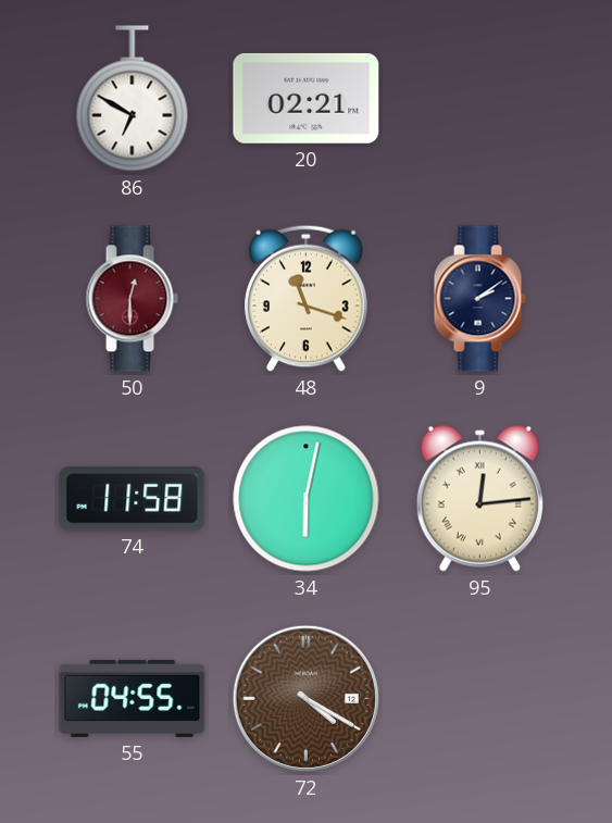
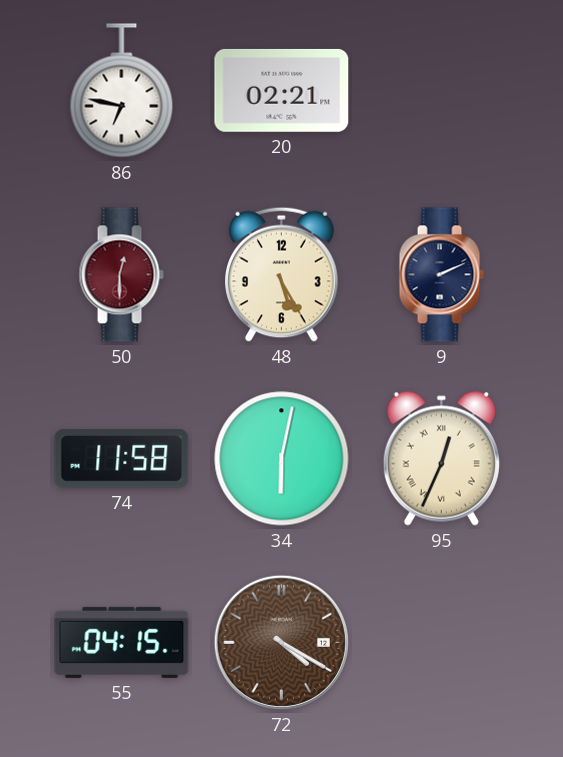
86: 6:50 -> 6:47
48: 11:18 -> 5:25
9: 2:09 -> 2:11
95: 12:14 -> 12:34
55: 04:55 -> 04:15
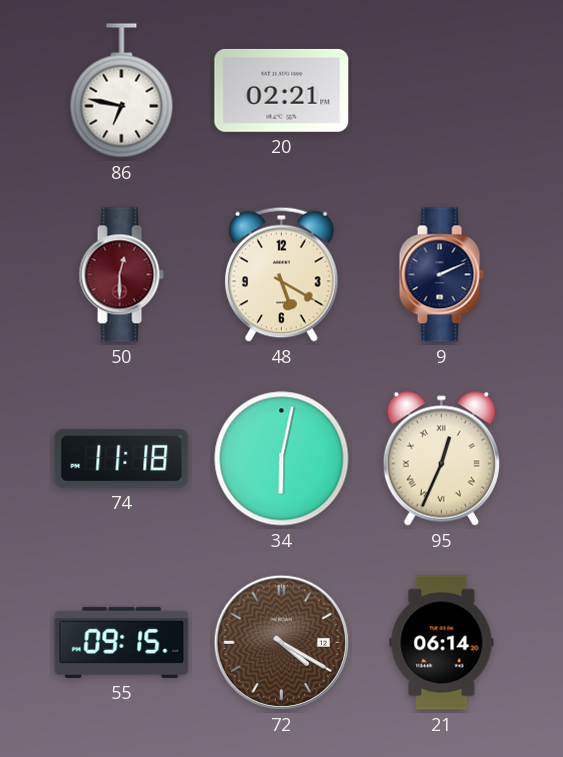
48: 5:25 -> 5:20
74: 11:58 -> 11:18
55: 04:15 -> 09:15
21: none -> 06:14
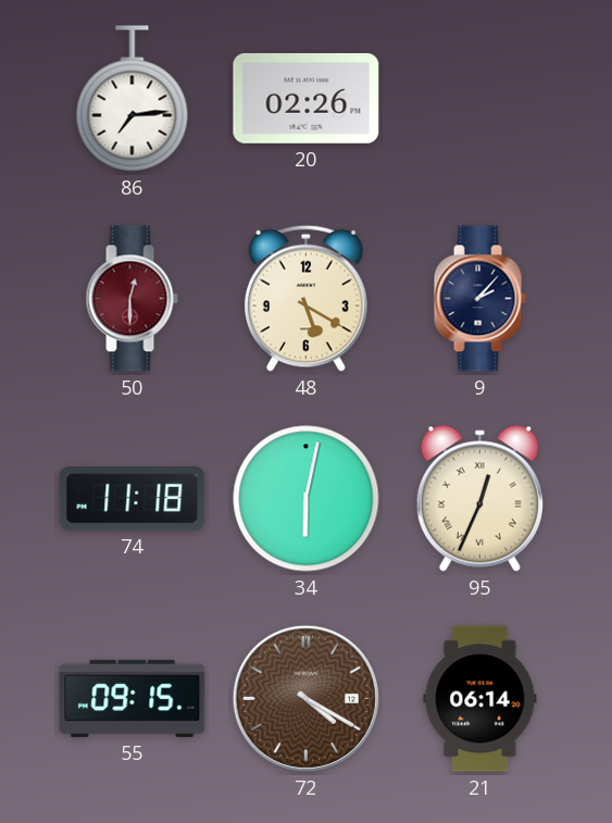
86: 6:47 -> 7:14
20: 02:21 -> 02:26
9: 2:11 -> 2:07
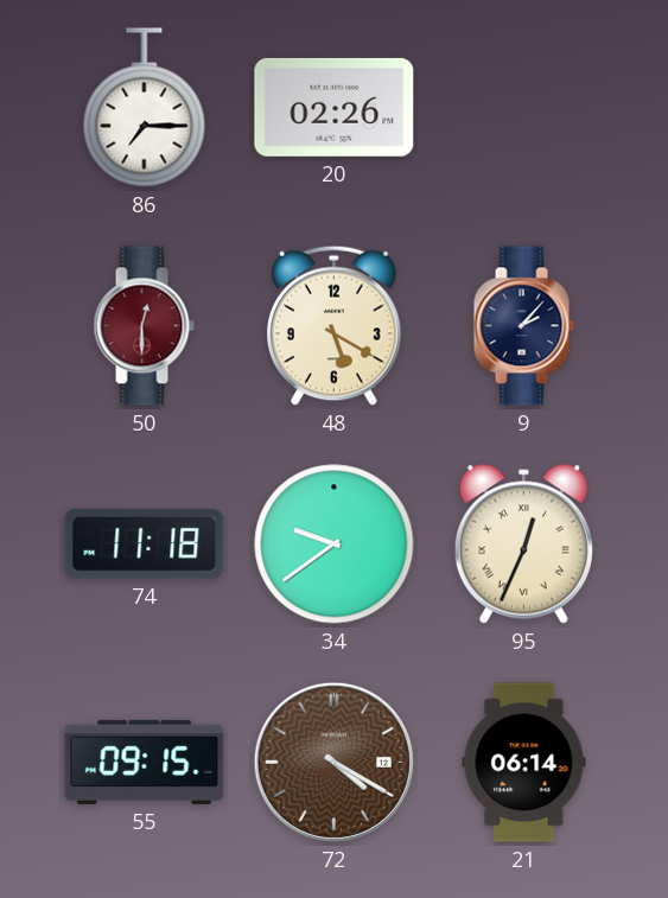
86: 7:14 -> 7:15
34: 6:02 -> 9:39
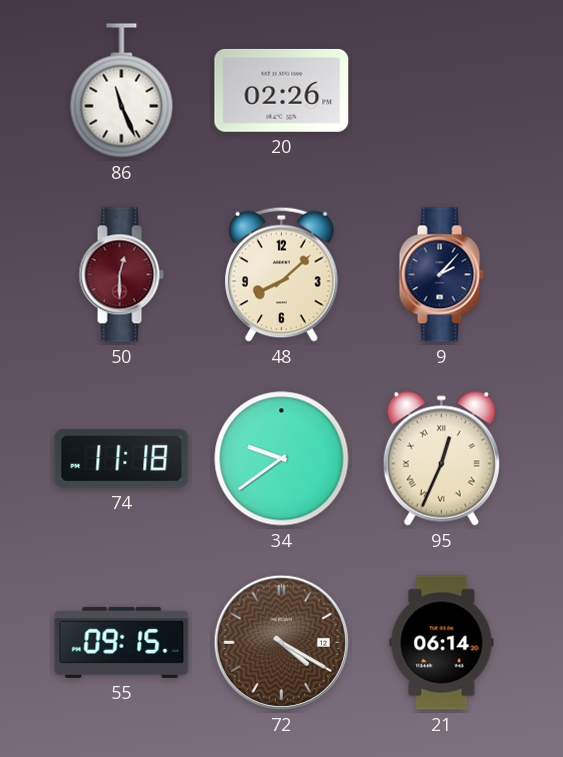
86: 7:15 -> 11:26
48: 5:20 -> 8:08
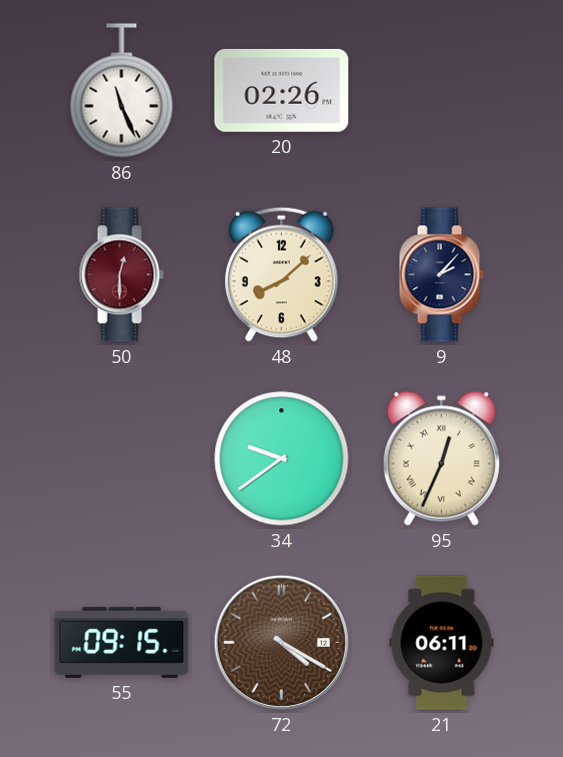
74: 11:18 -> none
21: 06:14 -> 06:11
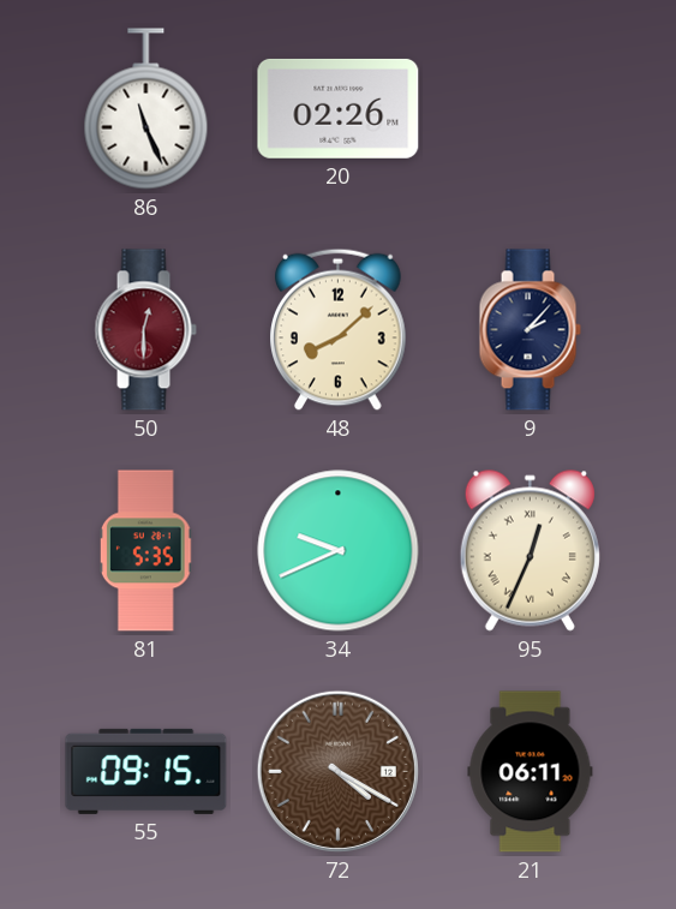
81: none -> 5:35
34: 9:39 -> 9:41
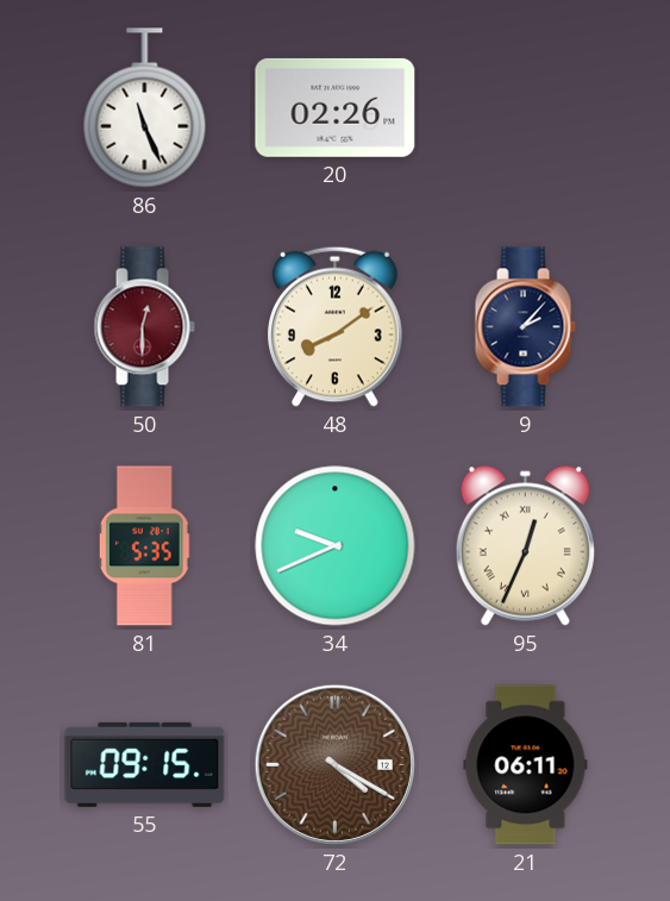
48: 8:08 -> 8:09
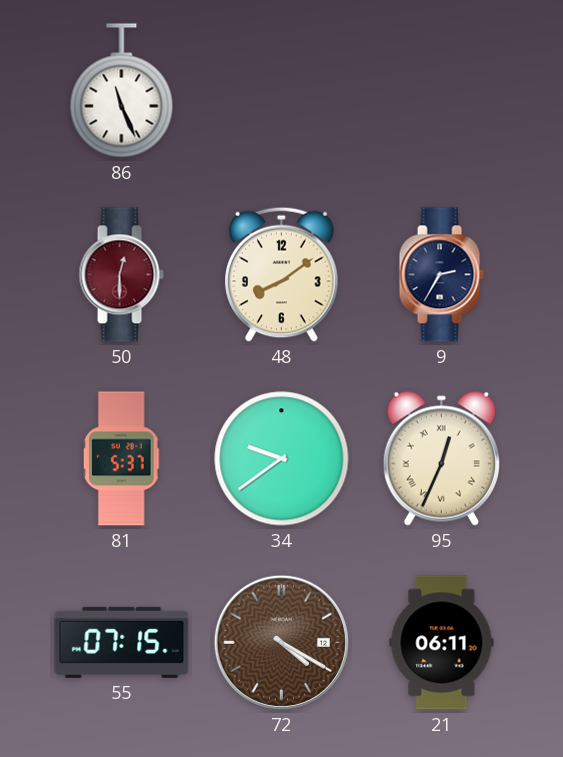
20: 02:26 -> none
9: 2:07 -> 2:35
81: 5:35 -> 5:37
34: 9:41 -> 9:39
55: 09:15 -> 07:15
